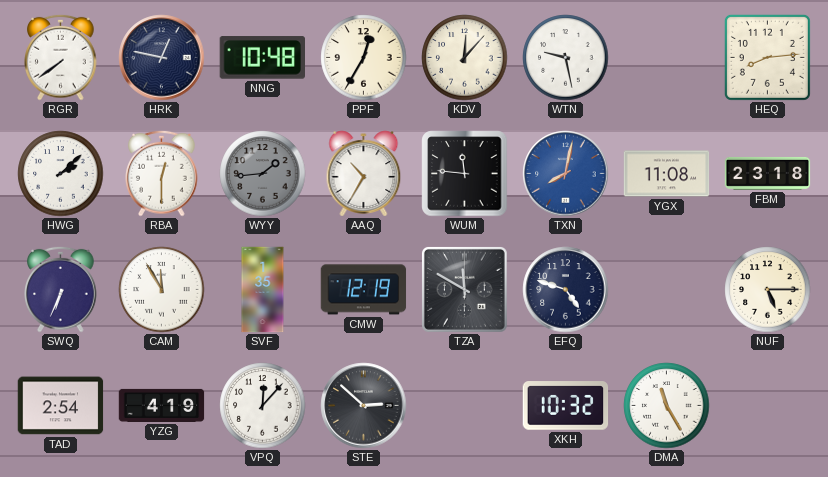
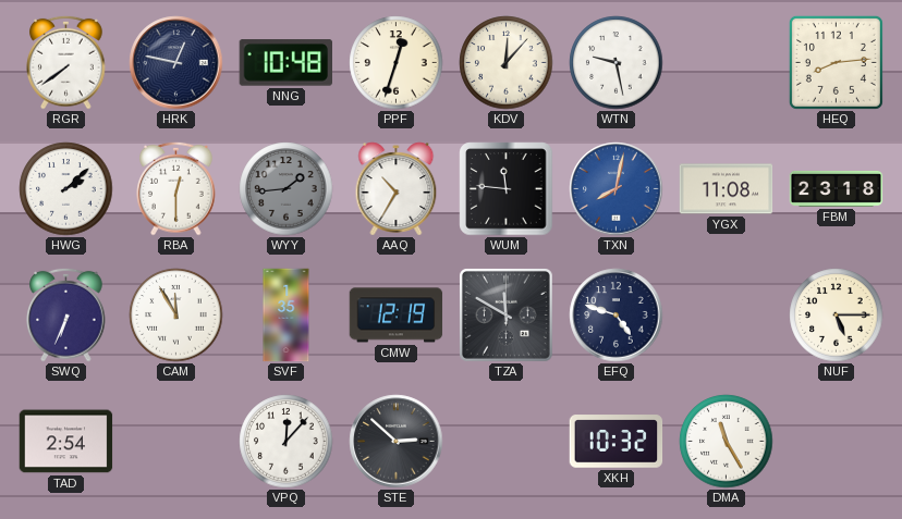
PPF: 12:35 -> 12:33
YZG: 4:19 -> none
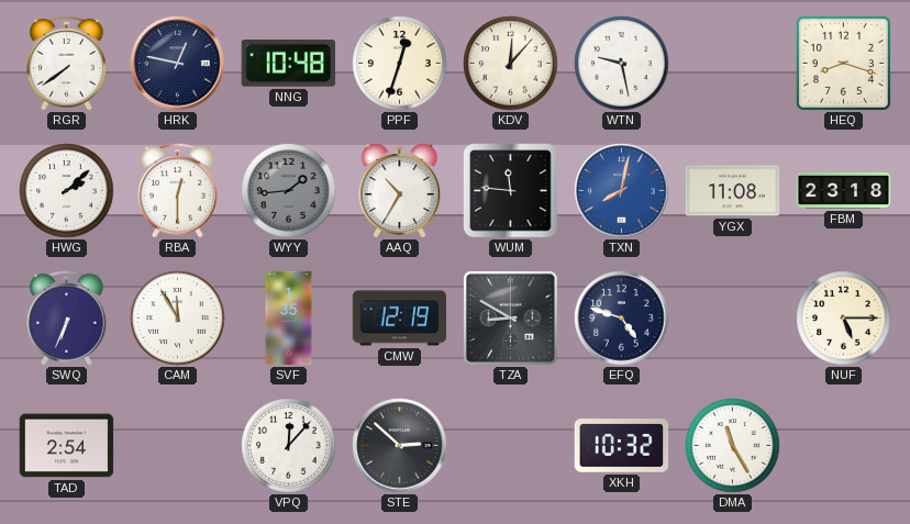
HEQ: 8:14 -> 8:18
TZA: 11:50 -> 8:50
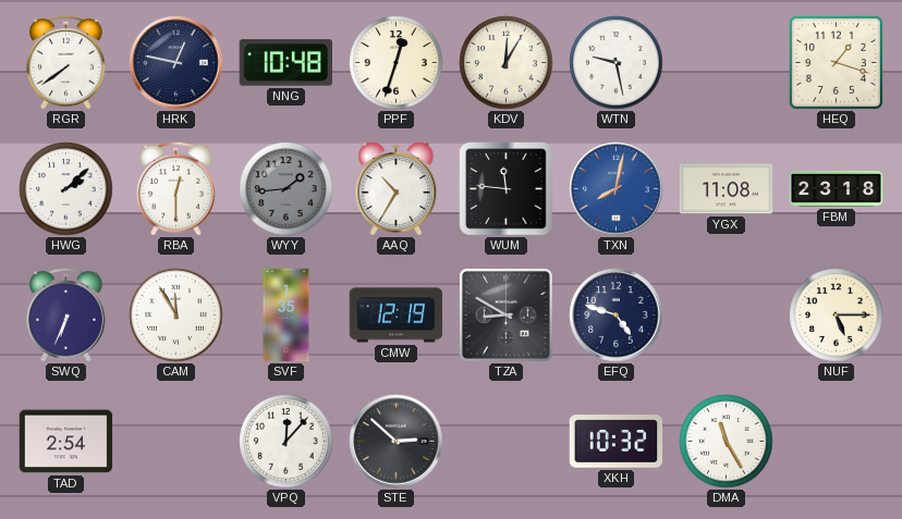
KDV: 12:07 -> 12:05
HEQ: 8:18 -> 1:18
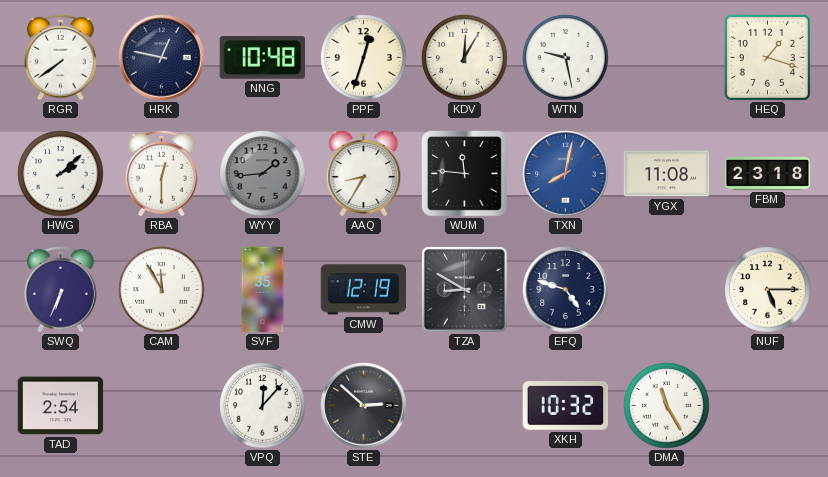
AAQ: 10:35 -> 8:35
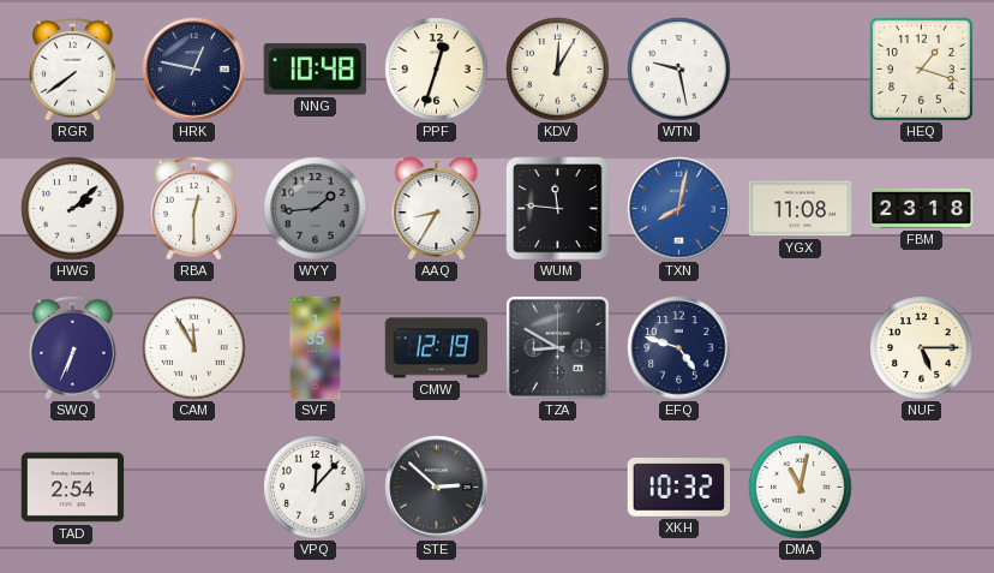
DMA: 11:25 -> 11:02
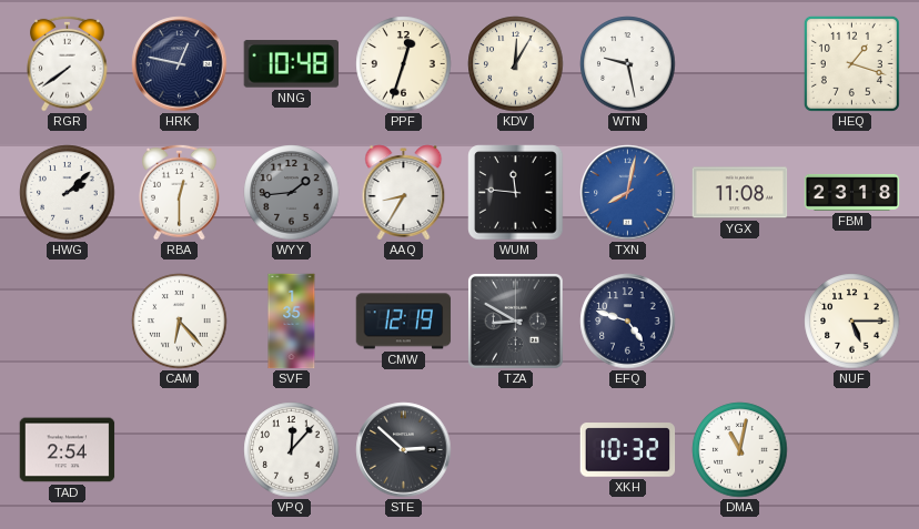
SWQ: 6:34 -> none
CAM: 11:55 -> 6:23
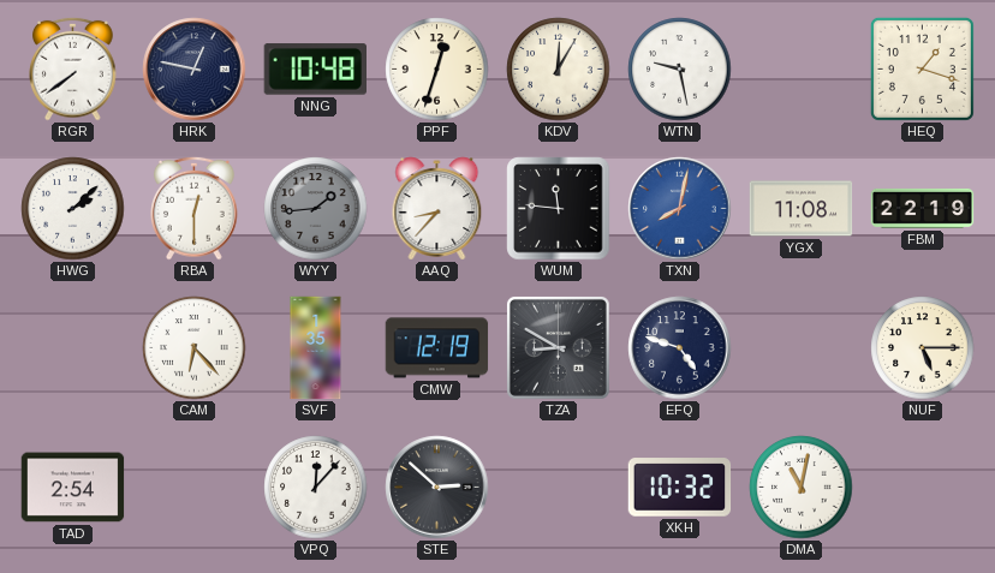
AAQ: 8:35 -> 8:37
FBM: 23:18 -> 22:19
